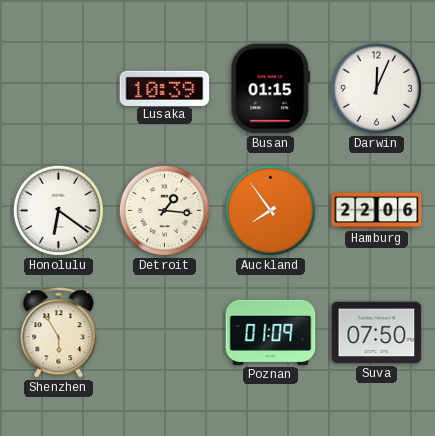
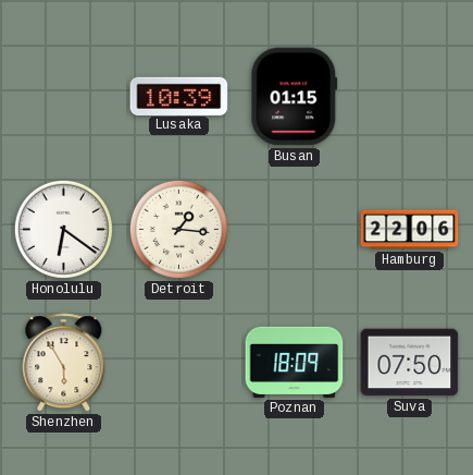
Darwin: 12:04 -> none
Auckland: 7:54 -> none
Poznan: 01:09 -> 18:09
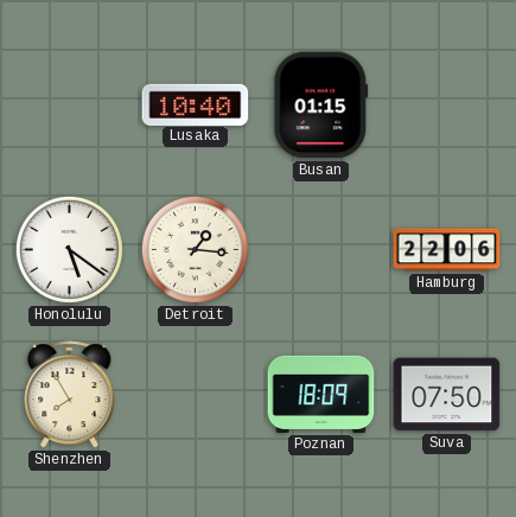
Lusaka: 10:39 -> 10:40
Honolulu: 6:21 -> 5:21
Shenzhen: 5:55 -> 7:55
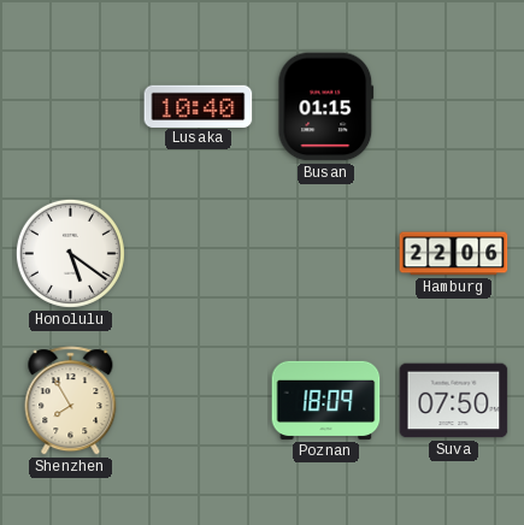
Detroit: 1:16 -> none
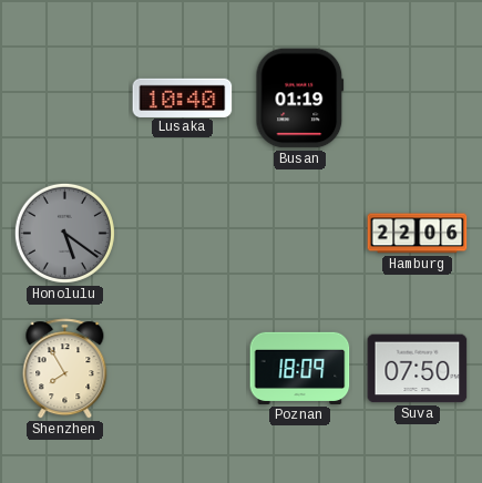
Busan: 01:15 -> 01:19
Honolulu dial: white -> grey
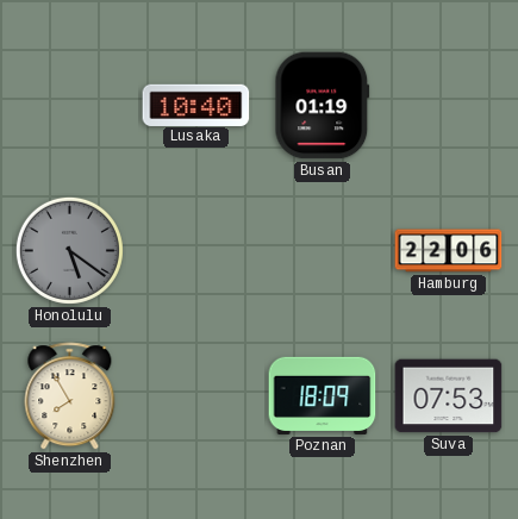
Suva: 07:50 -> 07:53
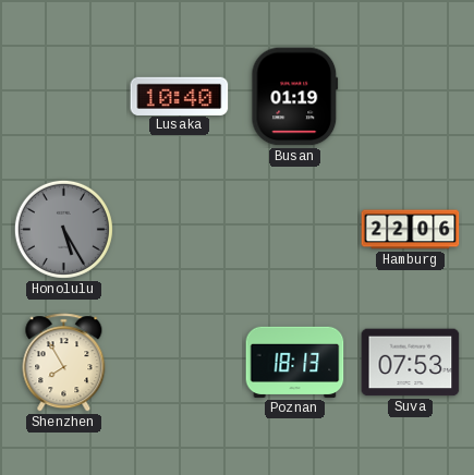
Honolulu: 5:21 -> 5:25
Poznan: 18:09 -> 18:13
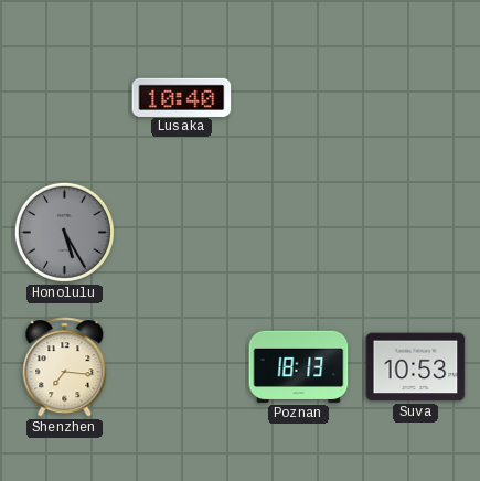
Busan: 01:19 -> none
Hamburg: 22:06 -> none
Shenzhen: 7:55 -> 7:16
Suva: 07:53 -> 10:53
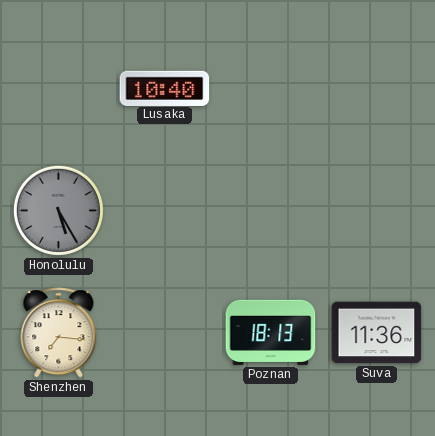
Suva: 10:53 -> 11:36
